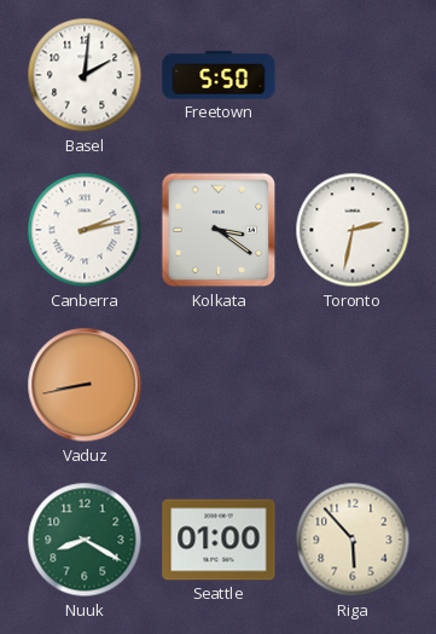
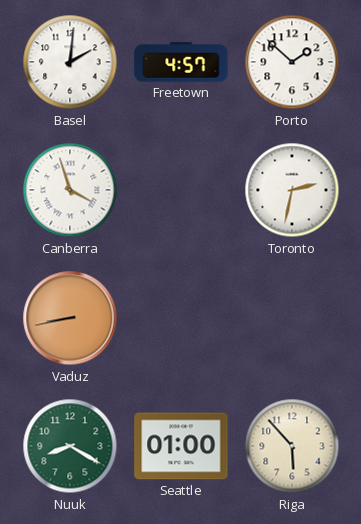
Freetown: 5:50 -> 4:57
Porto: none -> 1:52
Canberra: 2:13 -> 3:57
Kolkata: 3:21 -> none
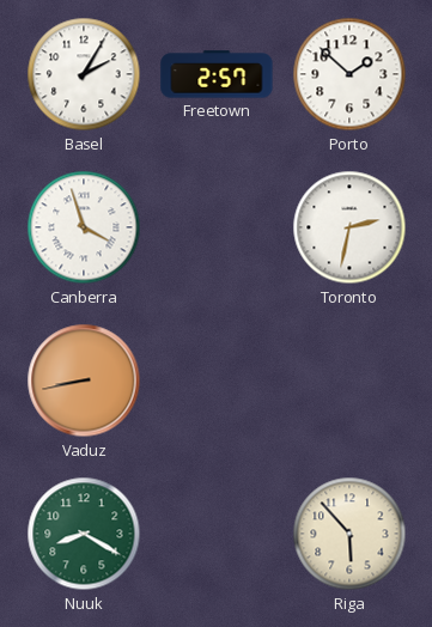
Basel: 2:01 -> 2:05
Freetown: 4:57 -> 2:57
Seattle: 01:00 -> none
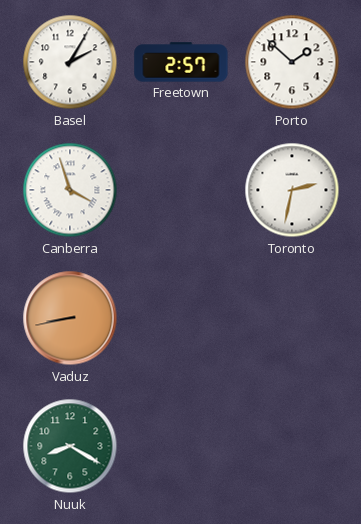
Riga: 5:53 -> none
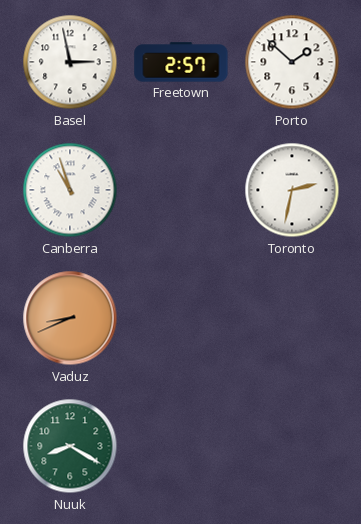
Basel: 2:05 -> 2:58
Canberra: 3:57 -> 10:57
Vaduz: 8:43 -> 8:41
